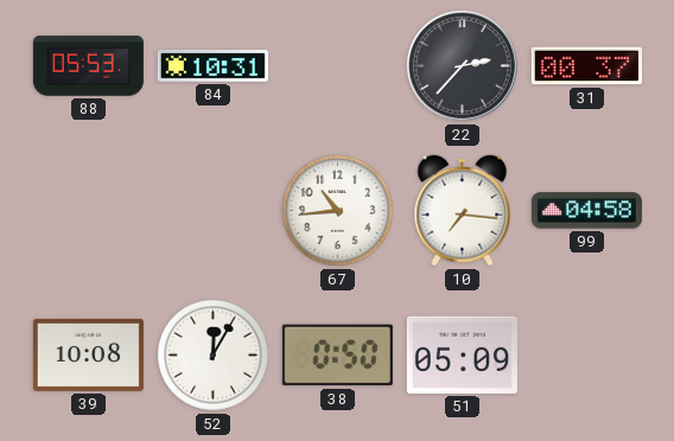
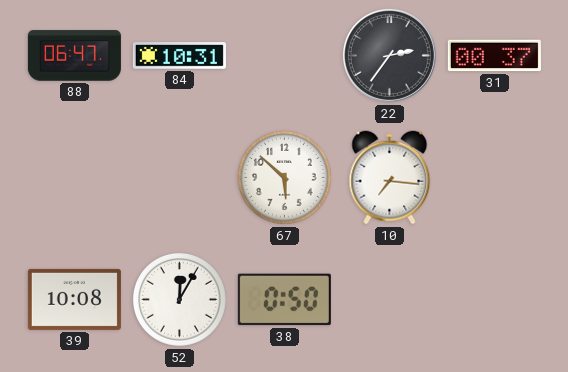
88: 05:53 -> 06:47
22: 2:37 -> 2:36
67: 10:44 -> 5:52
99: 04:58 -> none
51: 05:09 -> none
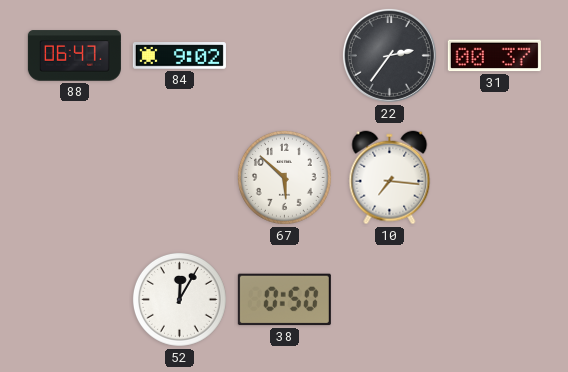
84: 10:31 -> 9:02
39: 10:08 -> none
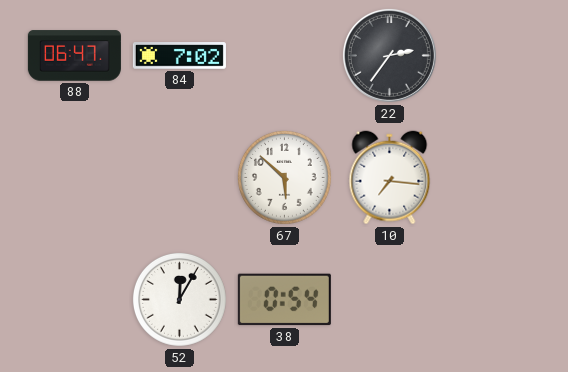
84: 9:02 -> 7:02
31: 00:37 -> none
38: 0:50 -> 0:54
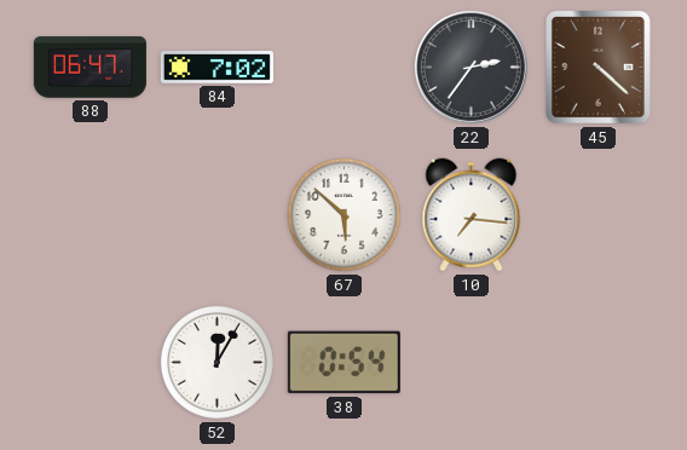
45: none -> 4:22
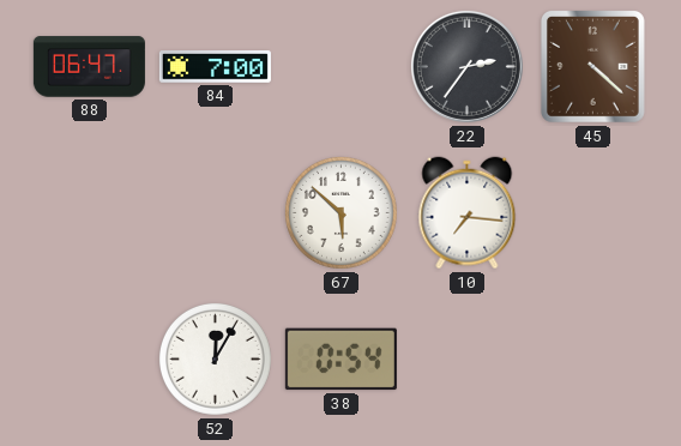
84: 7:02 -> 7:00
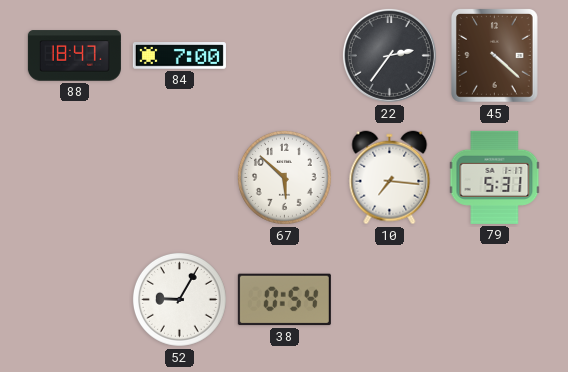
88: 06:47 -> 18:47
79: none -> 5:31
52: 12:05 -> 9:05
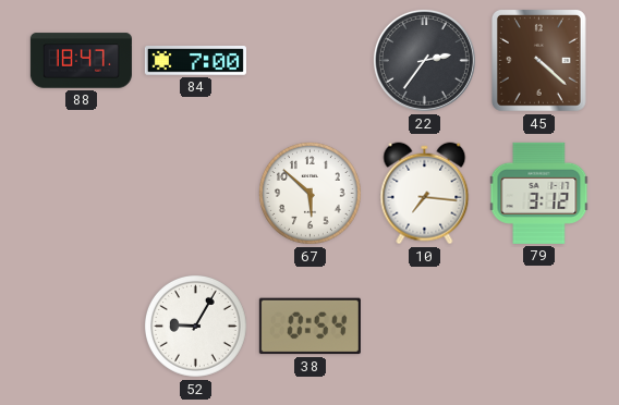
79: 5:31 -> 3:12
